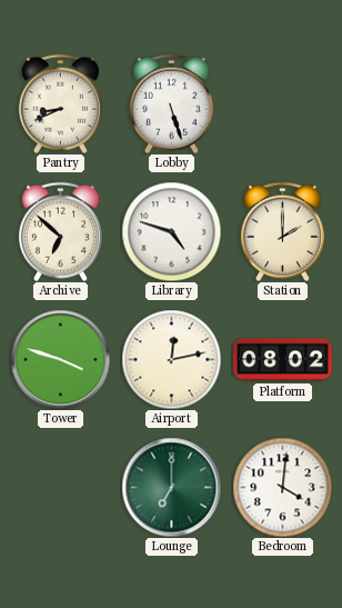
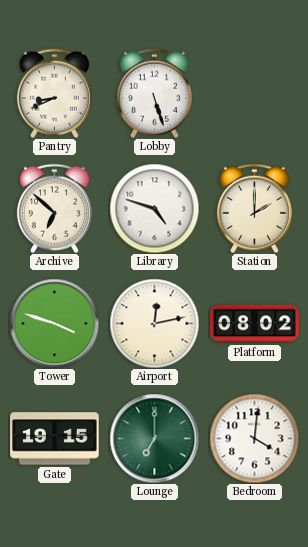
Gate: none -> 19:15
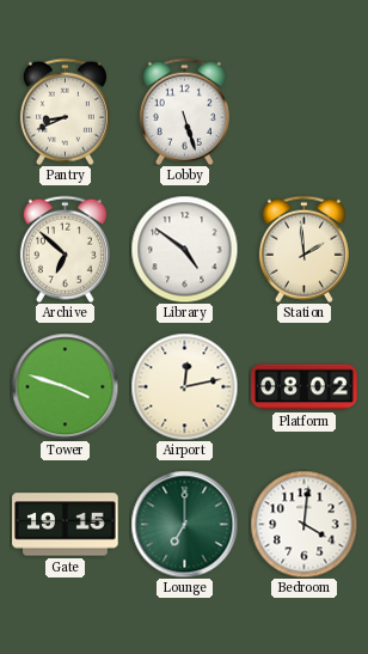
Library: 4:48 -> 4:51
Station: 2:00 -> 1:59
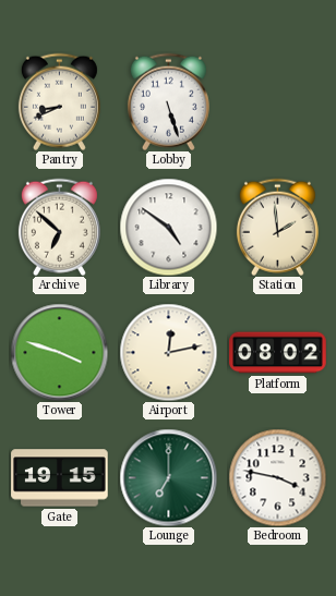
Bedroom: 4:01 -> 3:47
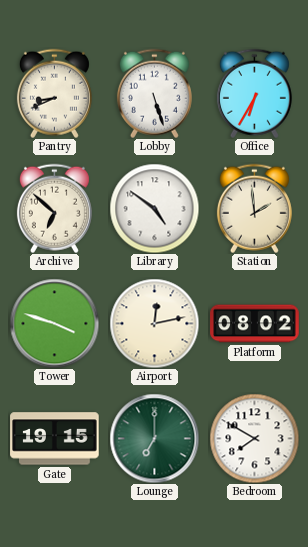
Office: none -> 6:35
Bedroom: 3:47 -> 7:50
